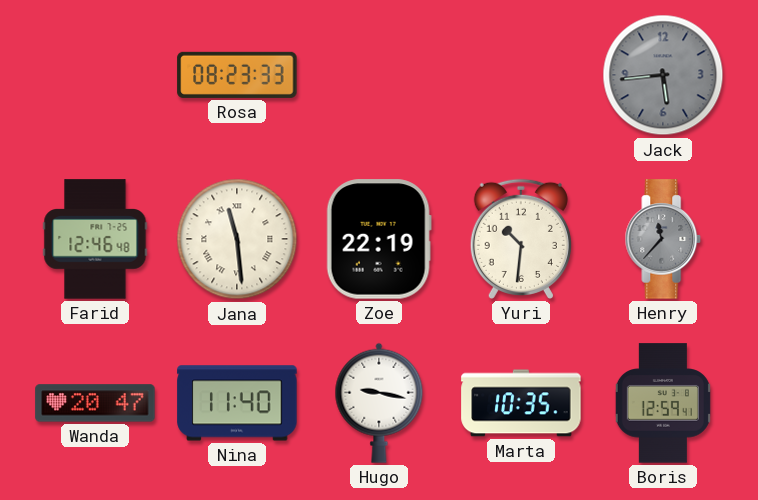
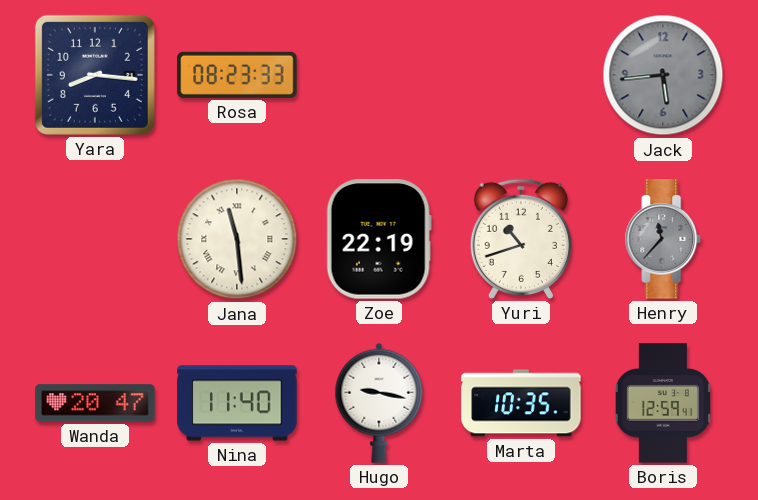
Yara: none -> 8:16
Farid: 12:46 -> none
Yuri: 10:31 -> 10:42
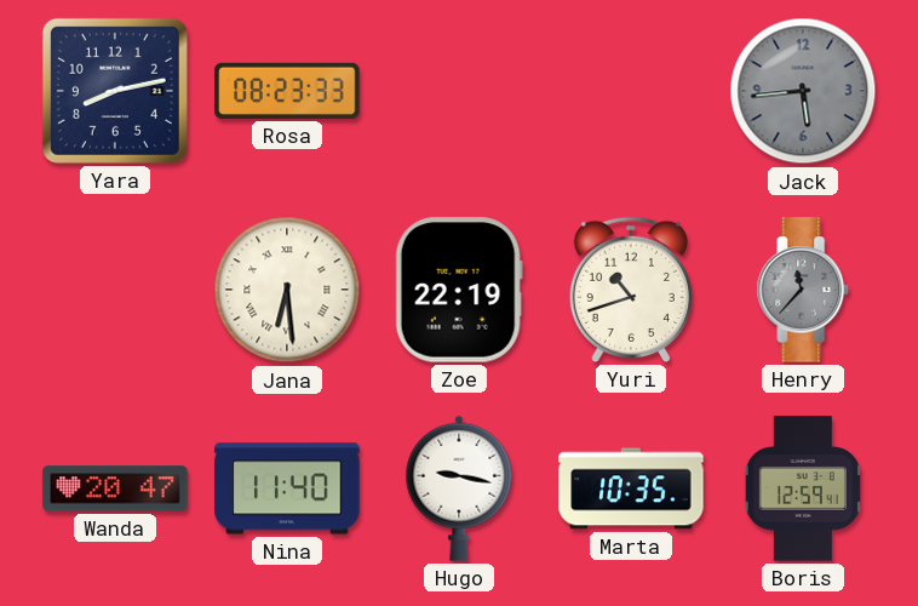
Yara: 8:16 -> 8:13
Jana: 11:29 -> 6:29
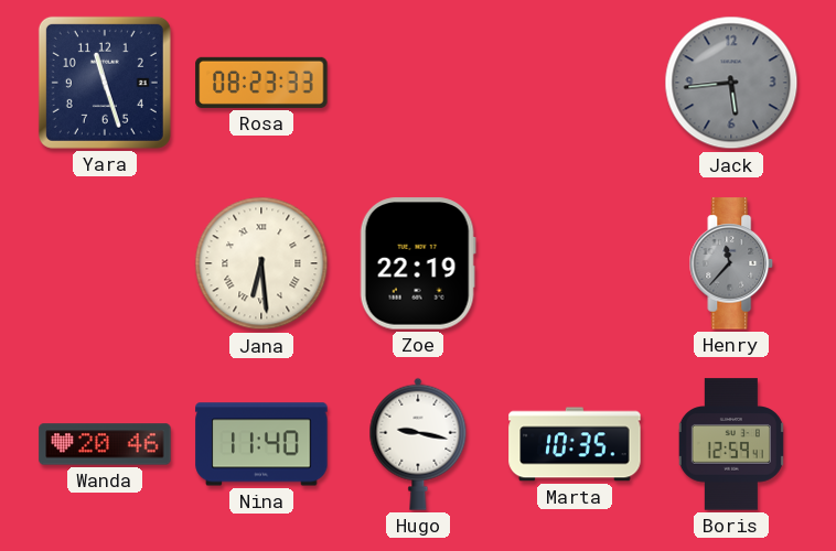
Yara: 8:13 -> 11:27
Yuri: 10:42 -> none
Wanda: 20:47 -> 20:46
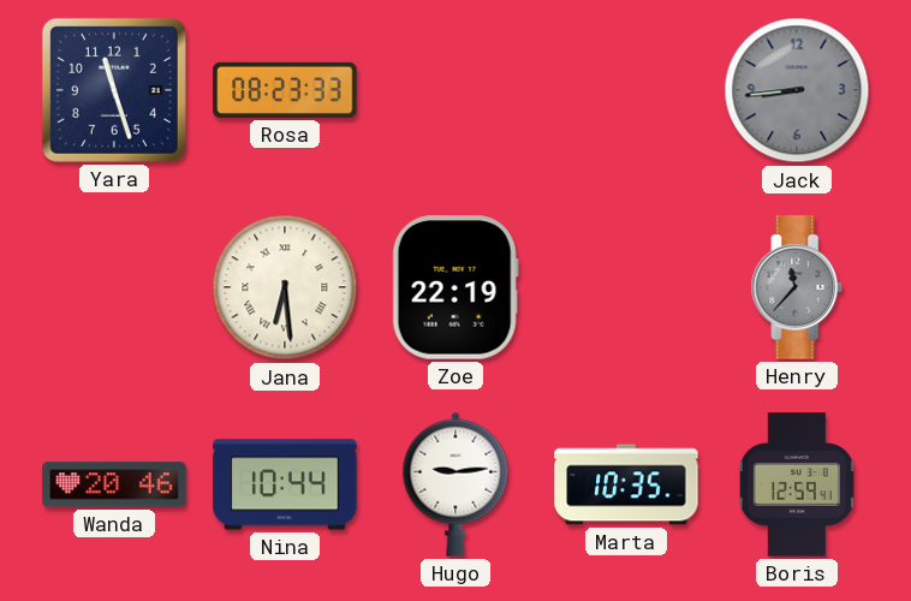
Jack: 5:44 -> 8:44
Nina: 11:40 -> 10:44
Hugo: 9:17 -> 9:14
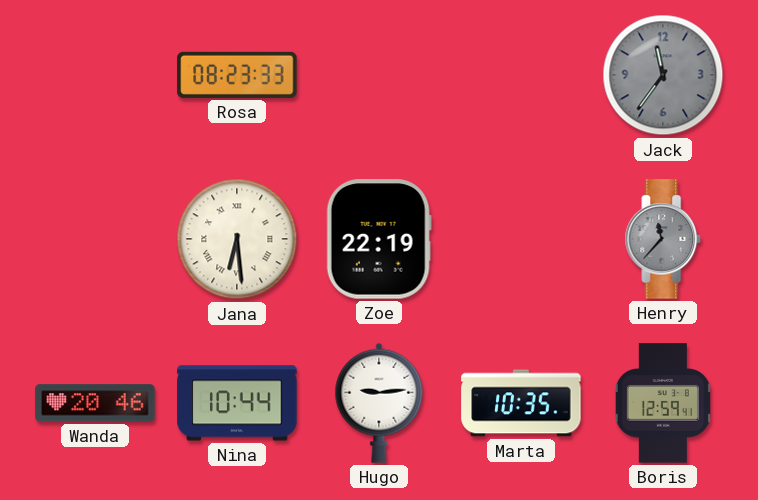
Yara: 11:27 -> none
Jack: 8:44 -> 11:36
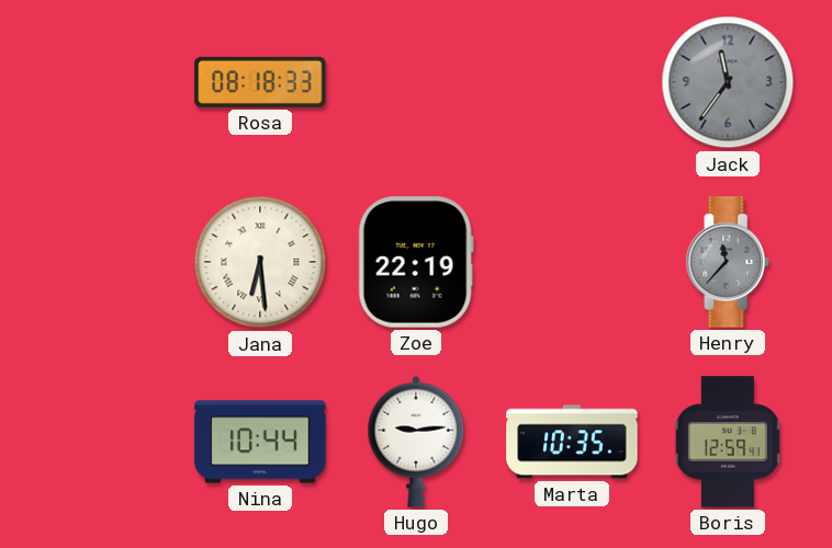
Rosa: 08:23 -> 08:18
Wanda: 20:46 -> none
